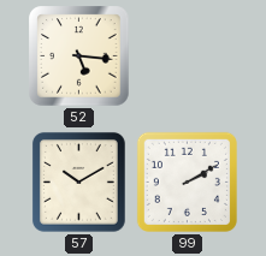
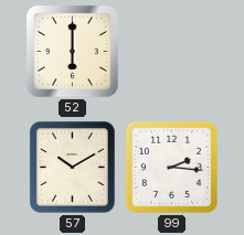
52: 5:16 -> 6:00
99: 2:10 -> 2:16
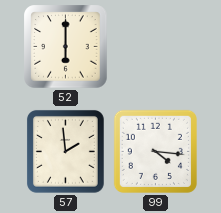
57: 10:10 -> 1:59
99: 2:16 -> 4:16
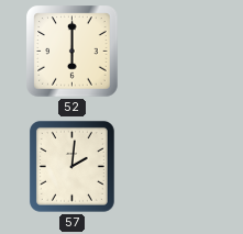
57: 1:59 -> 2:01
99: 4:16 -> none
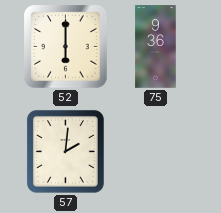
75: none -> 9:36
